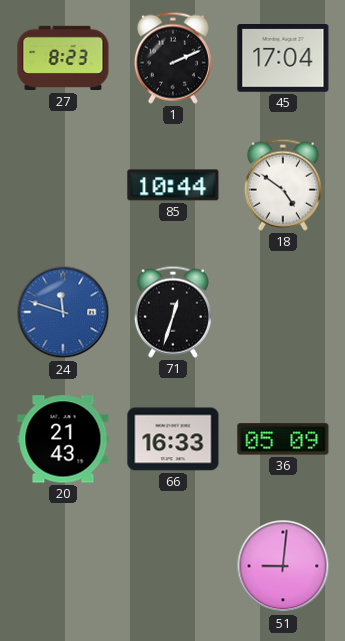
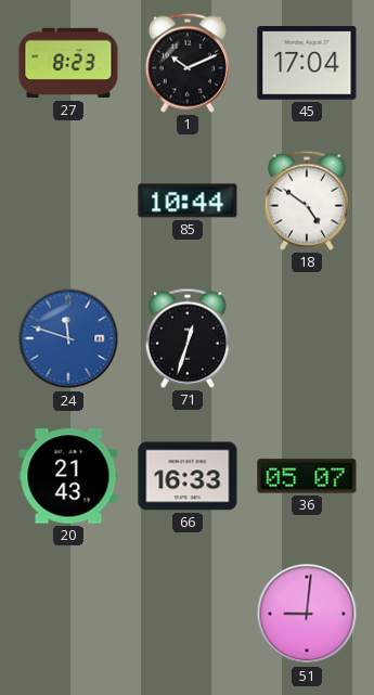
1: 2:11 -> 10:11
36: 05:09 -> 05:07
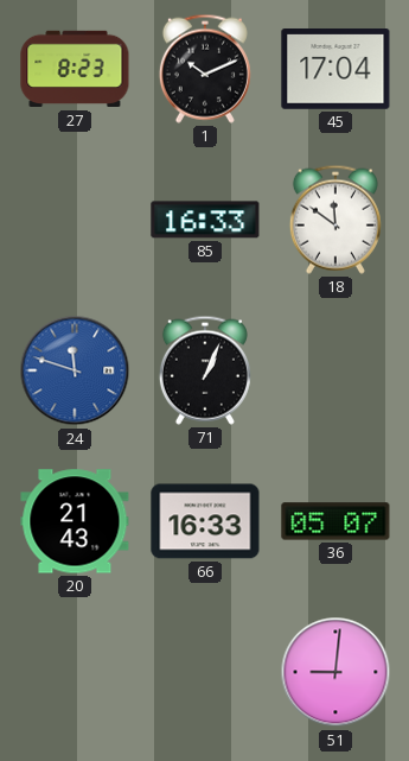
85: 10:44 -> 16:33
18: 4:51 -> 11:51
71: 12:33 -> 1:04
